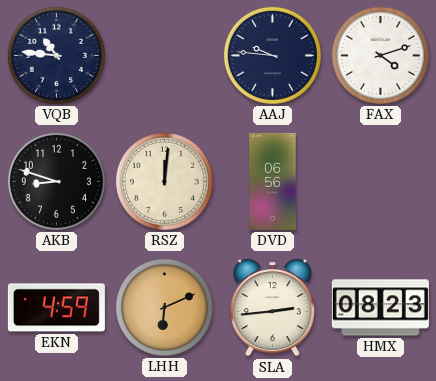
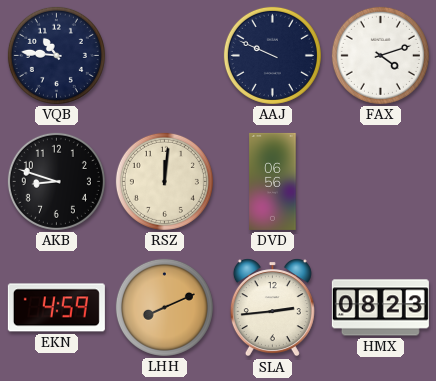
AAJ: 9:46 -> 9:49
LHH: 6:11 -> 8:11
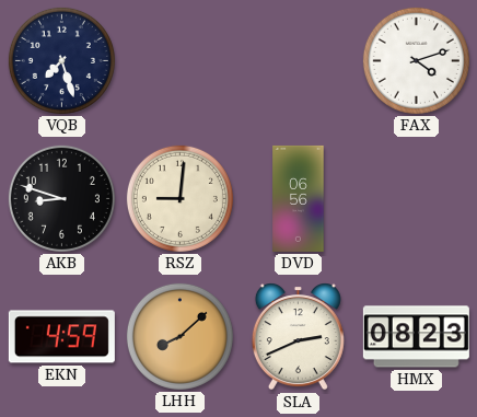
VQB: 10:46 -> 7:27
AAJ: 9:49 -> none
RSZ: 12:01 -> 9:01
LHH: 8:11 -> 8:08
SLA: 2:44 -> 2:41
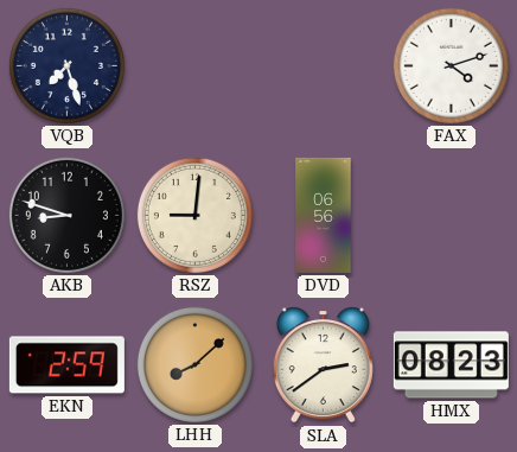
EKN: 4:59 -> 2:59
SLA: 2:41 -> 2:39
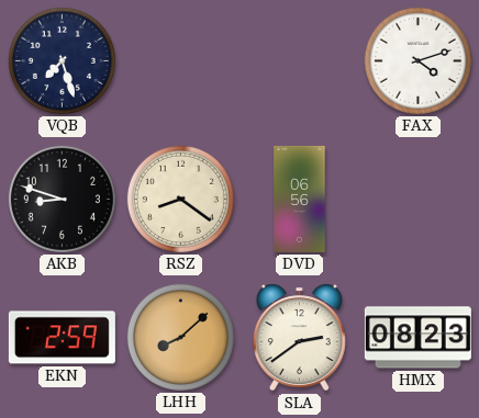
RSZ: 9:01 -> 8:21
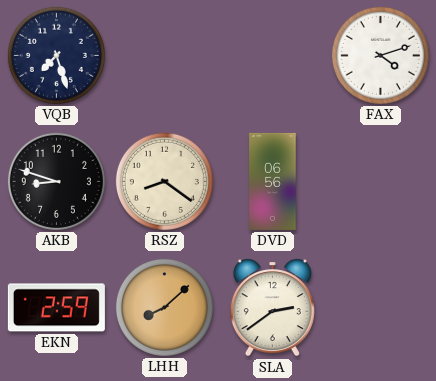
HMX: 08:23 -> none
